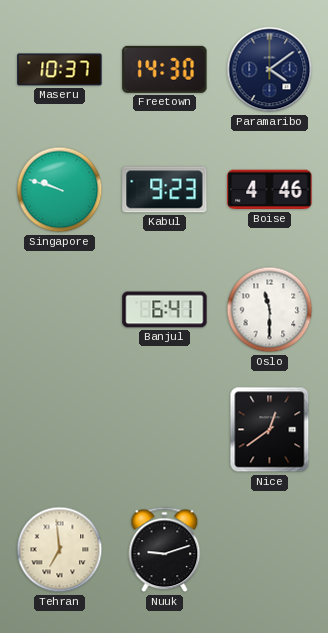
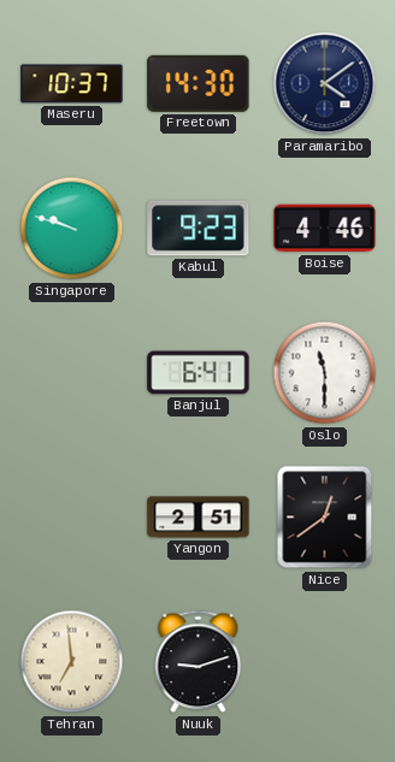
Yangon: none -> 2:51
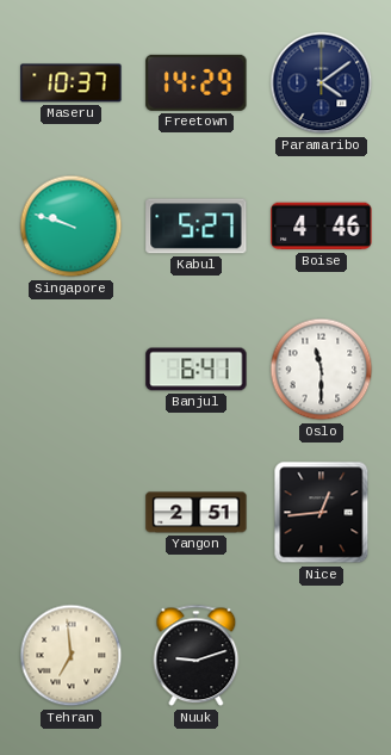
Freetown: 14:30 -> 14:29
Kabul: 9:23 -> 5:27
Nice: 12:39 -> 12:44
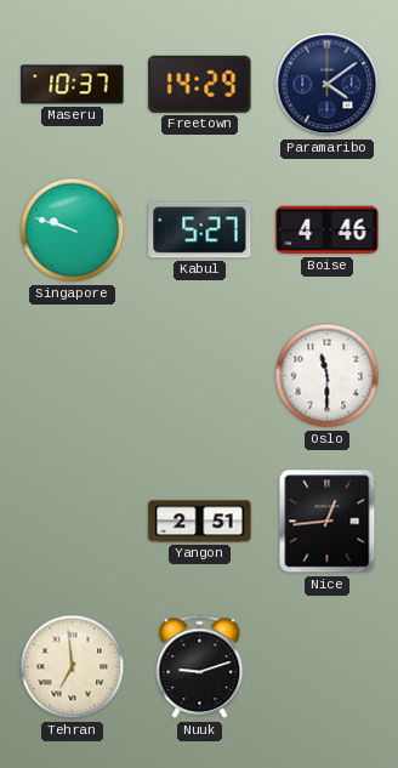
Banjul: 6:41 -> none
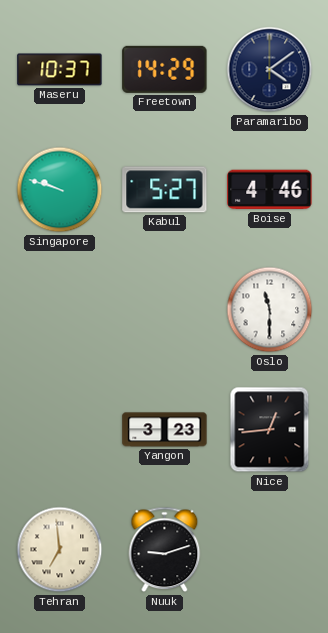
Yangon: 2:51 -> 3:23
